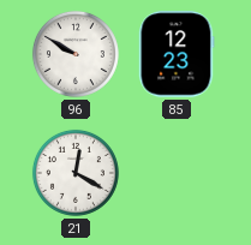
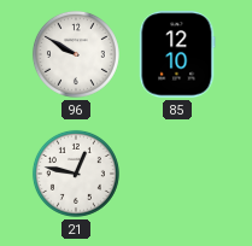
85: 12:23 -> 12:10
21: 12:20 -> 12:47
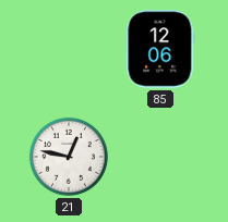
96: 9:50 -> none
85: 12:10 -> 12:06
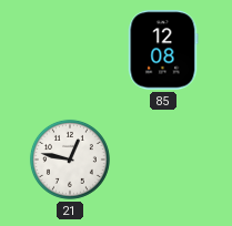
85: 12:06 -> 12:08
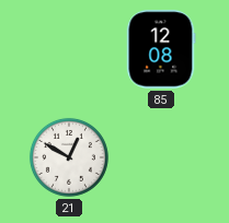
21: 12:47 -> 12:50
